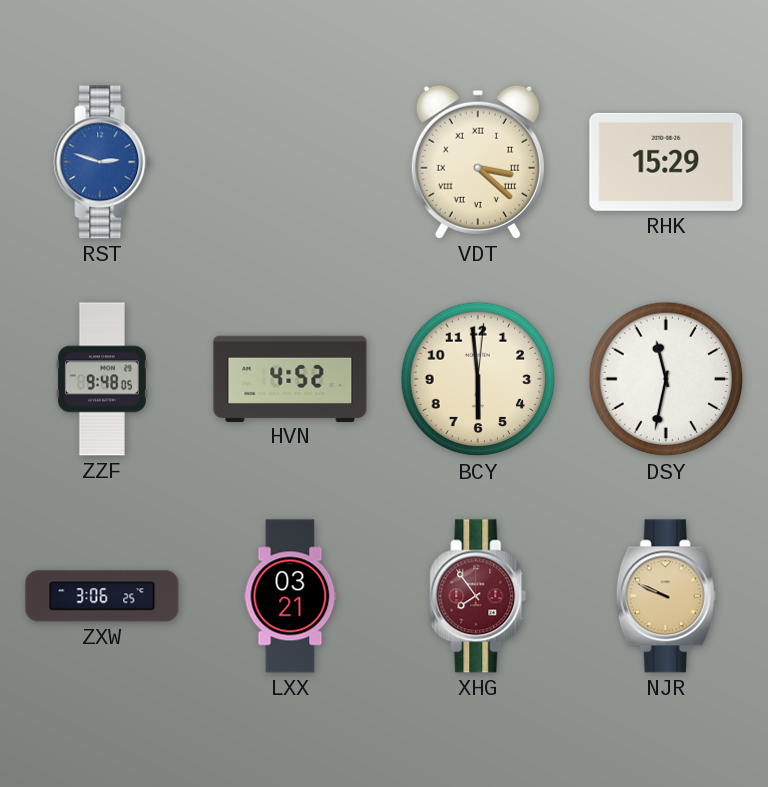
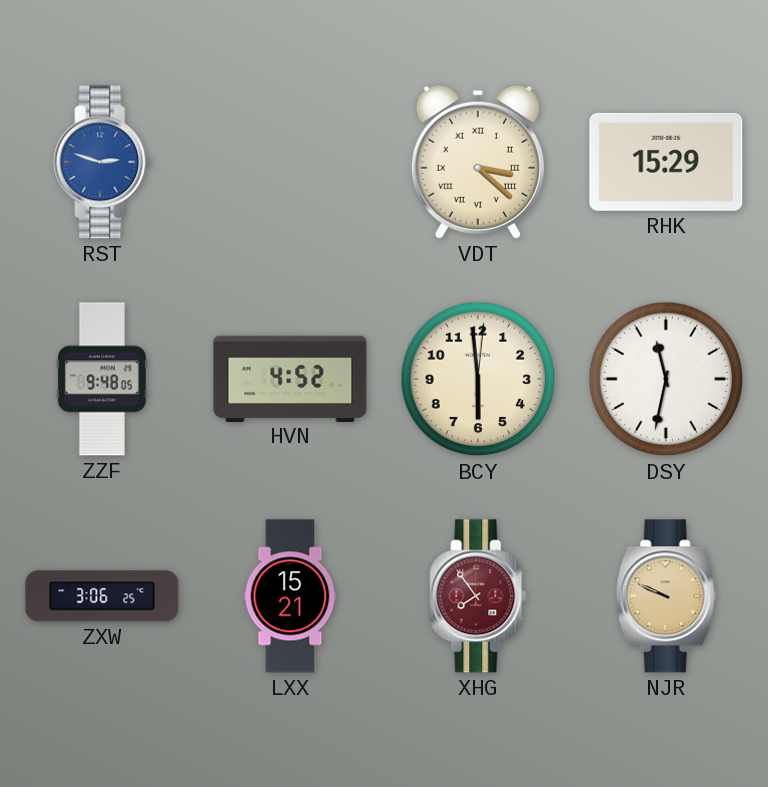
LXX: 03:21 -> 15:21
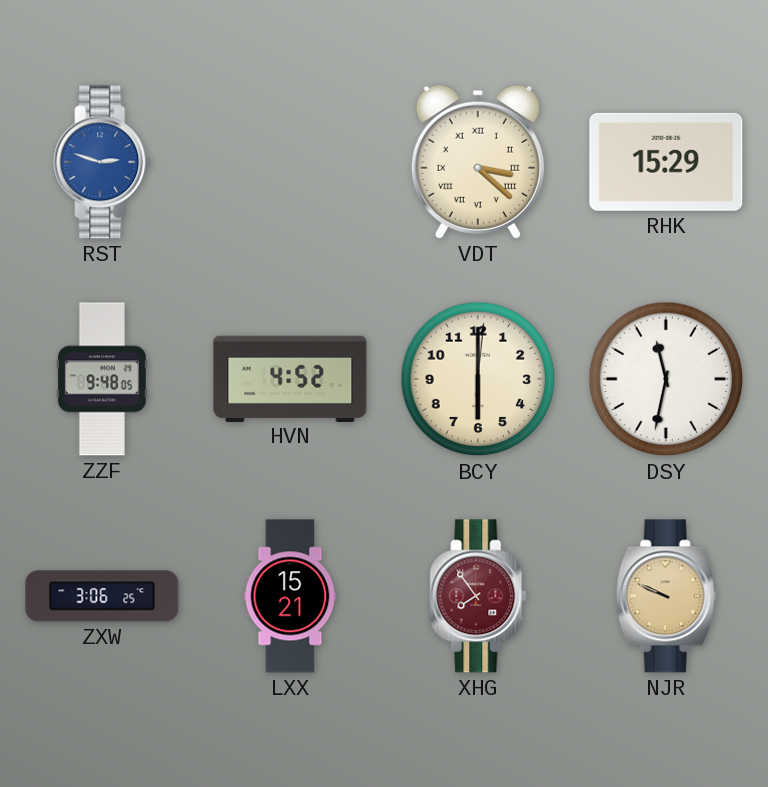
BCY: 5:59 -> 6:00
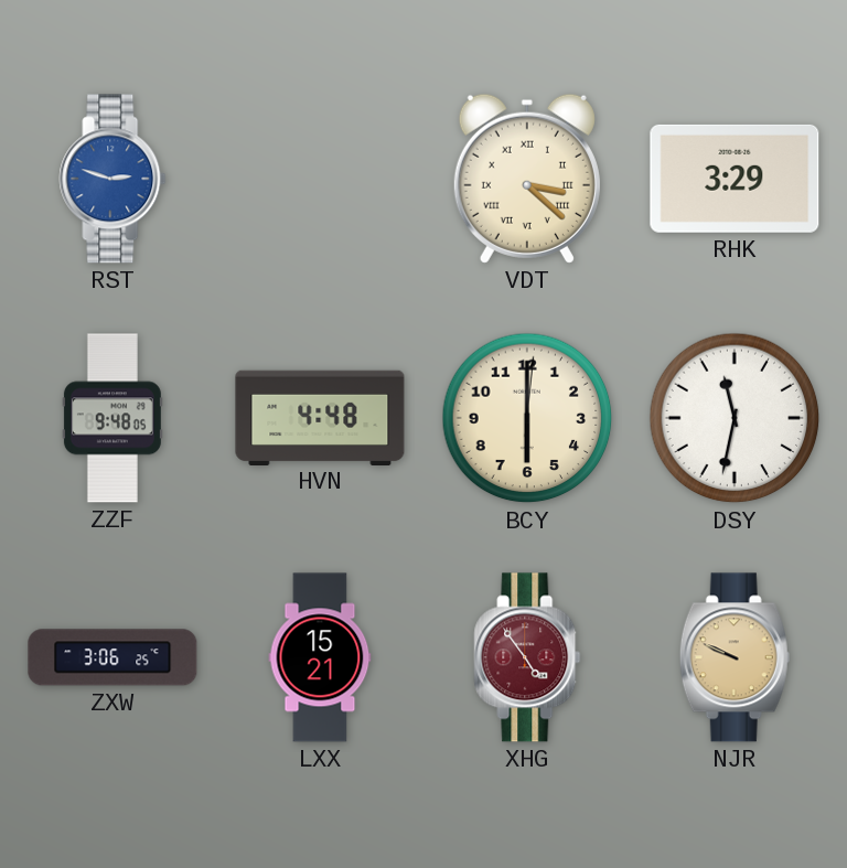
RHK: 15:29 -> 3:29
HVN: 4:52 -> 4:48
XHG: 7:54 -> 4:54
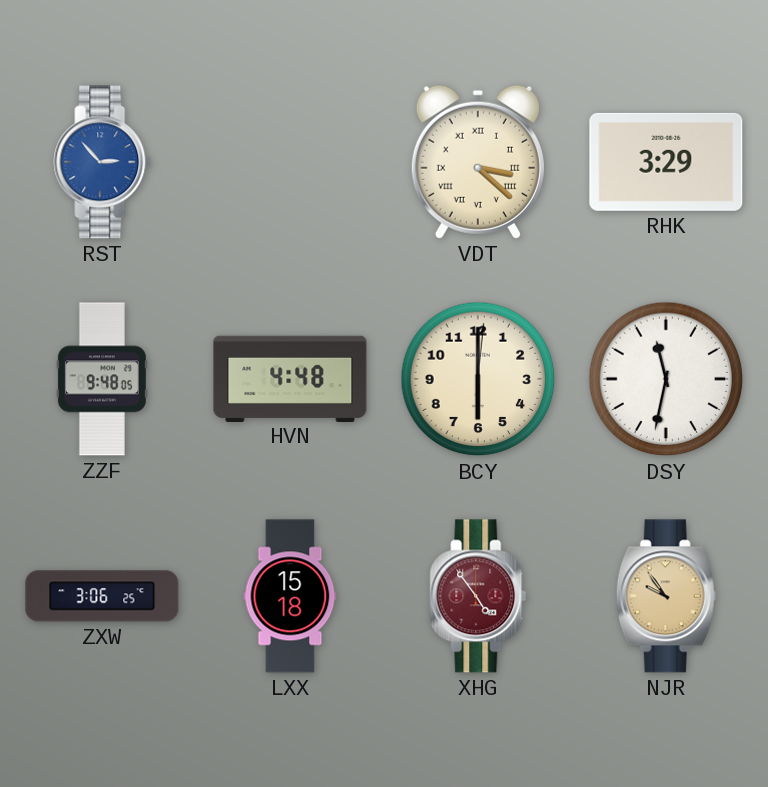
RST: 2:48 -> 2:53
LXX: 15:21 -> 15:18
NJR: 9:49 -> 9:54
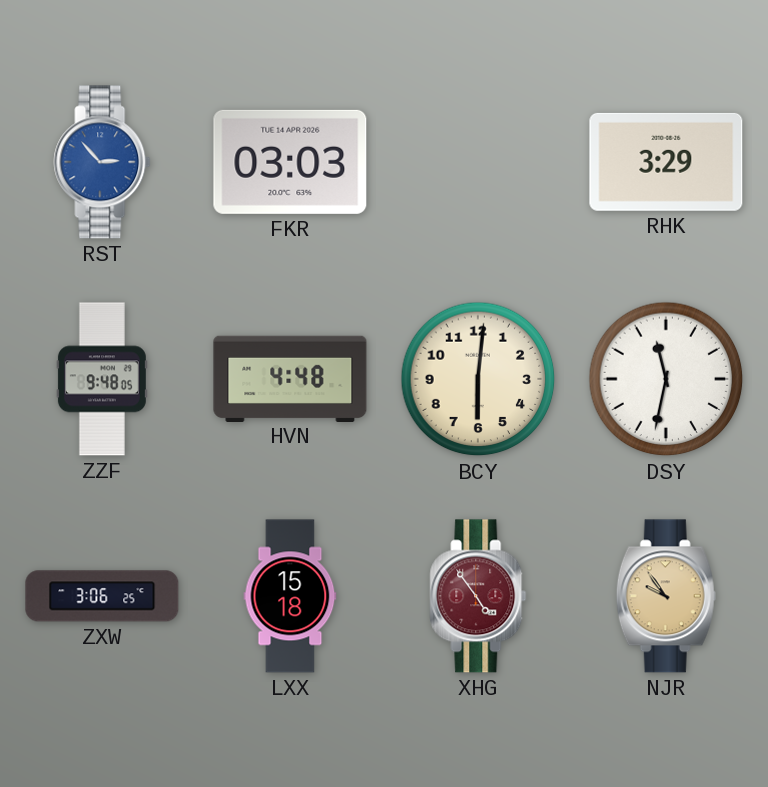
FKR: none -> 03:03
VDT: 3:22 -> none
BCY: 6:00 -> 6:01
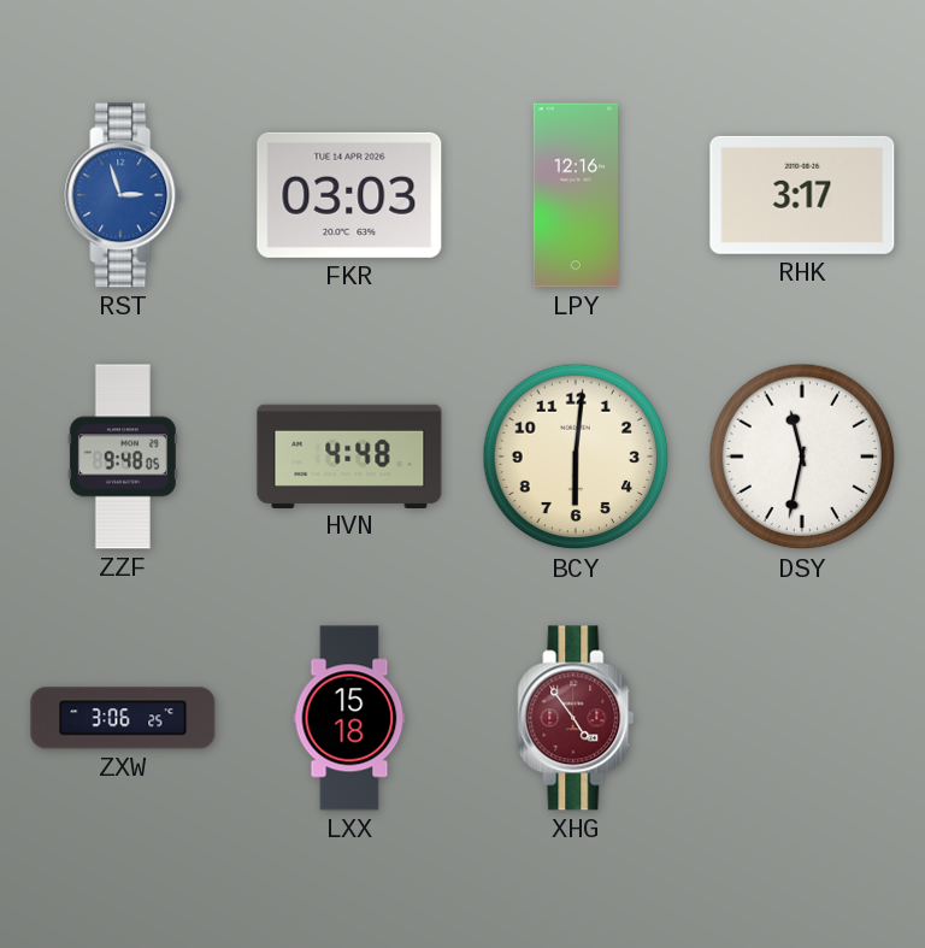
RST: 2:53 -> 2:57
LPY: none -> 12:16
RHK: 3:29 -> 3:17
NJR: 9:54 -> none
